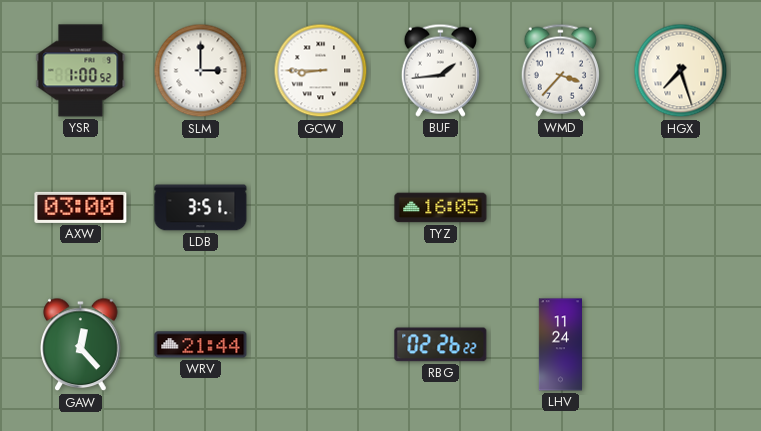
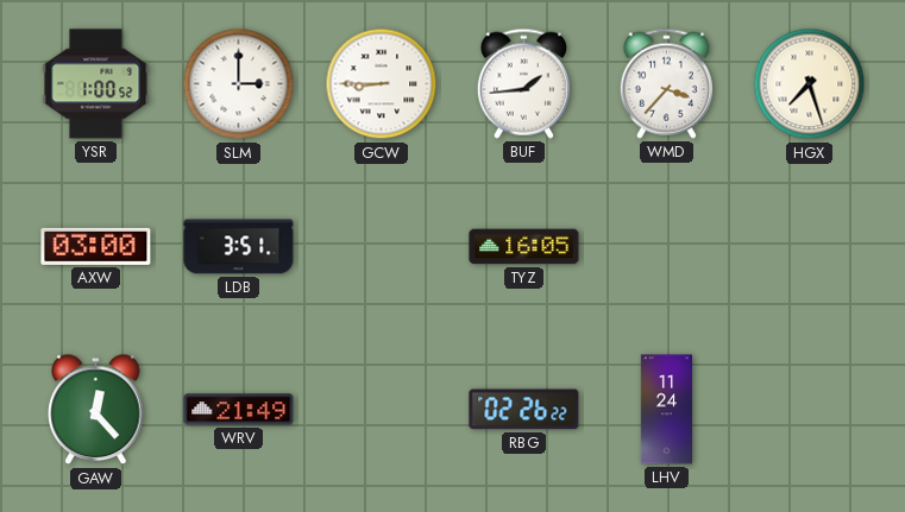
WRV: 21:44 -> 21:49
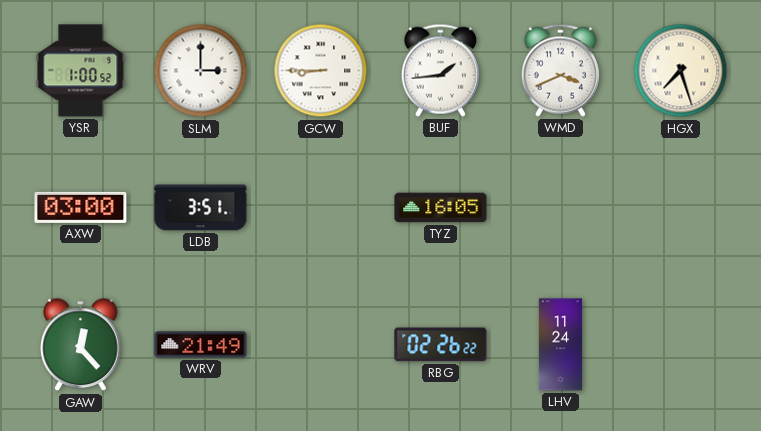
WMD: 3:37 -> 3:41
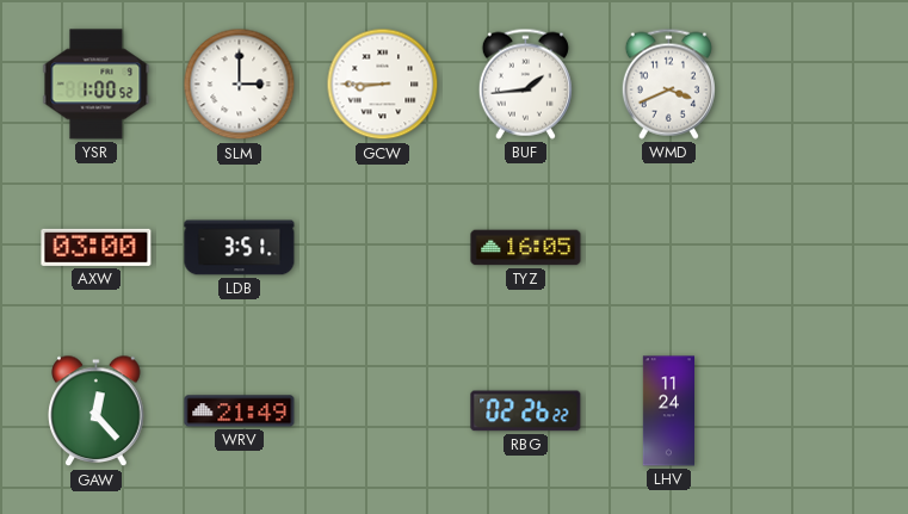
HGX: 7:27 -> none
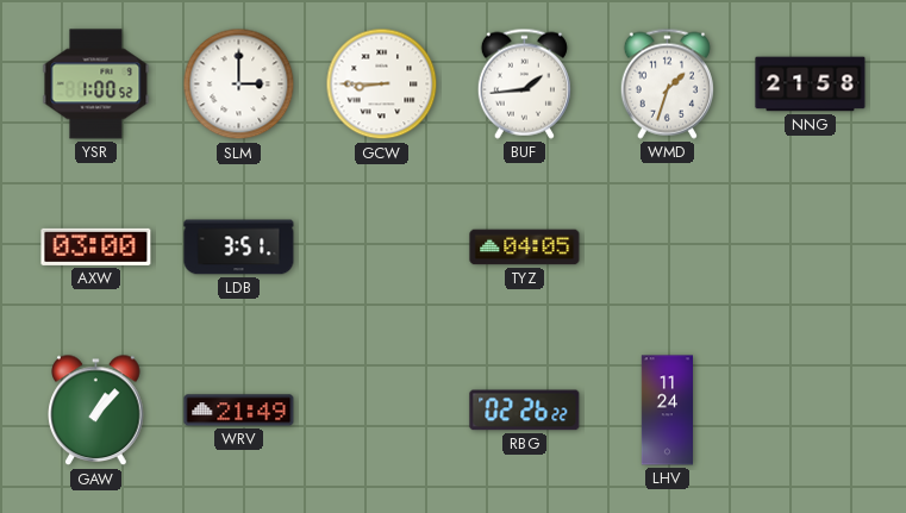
WMD: 3:41 -> 1:33
NNG: none -> 21:58
TYZ: 16:05 -> 04:05
GAW: 12:23 -> 1:07
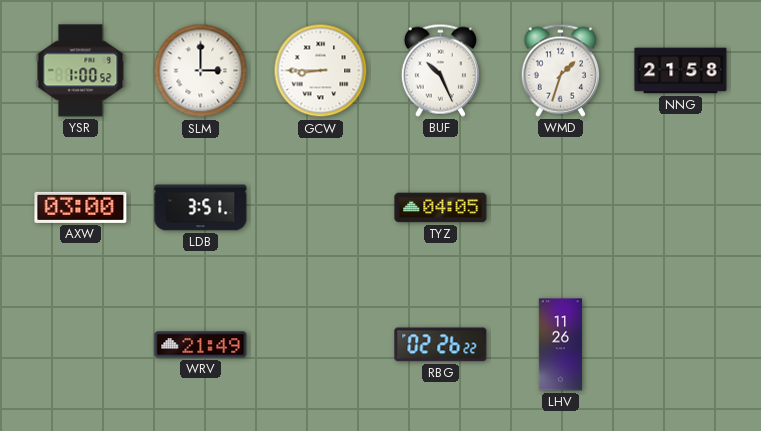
BUF: 1:44 -> 10:26
GAW: 1:07 -> none
LHV: 11:24 -> 11:26
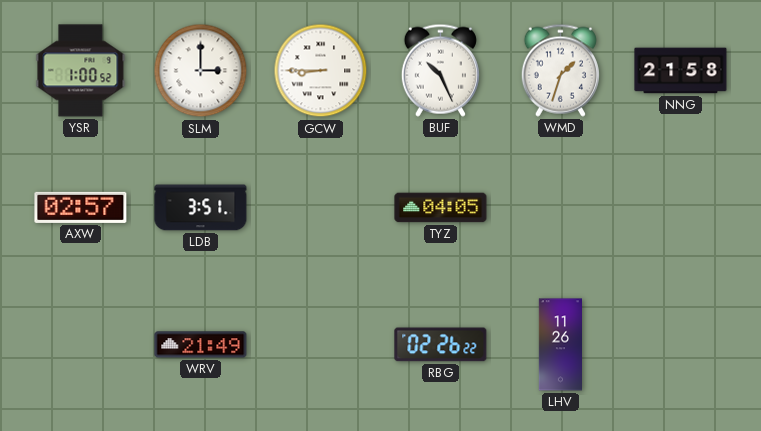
AXW: 03:00 -> 02:57
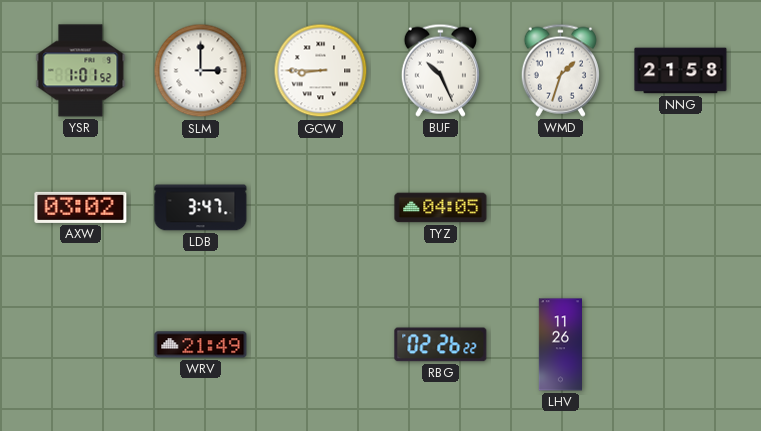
YSR: 1:00 -> 1:01
AXW: 02:57 -> 03:02
LDB: 3:51 -> 3:47
